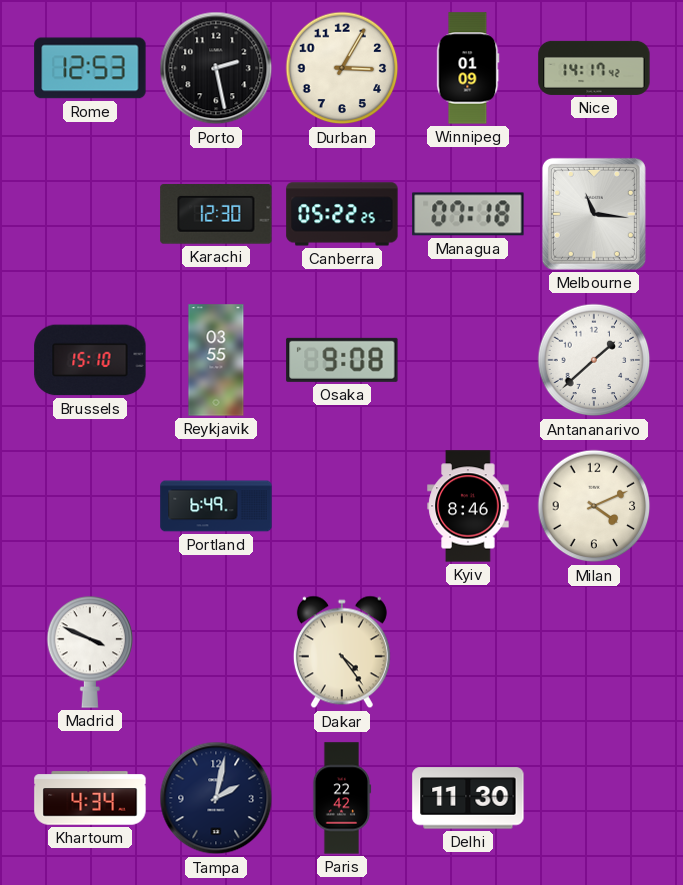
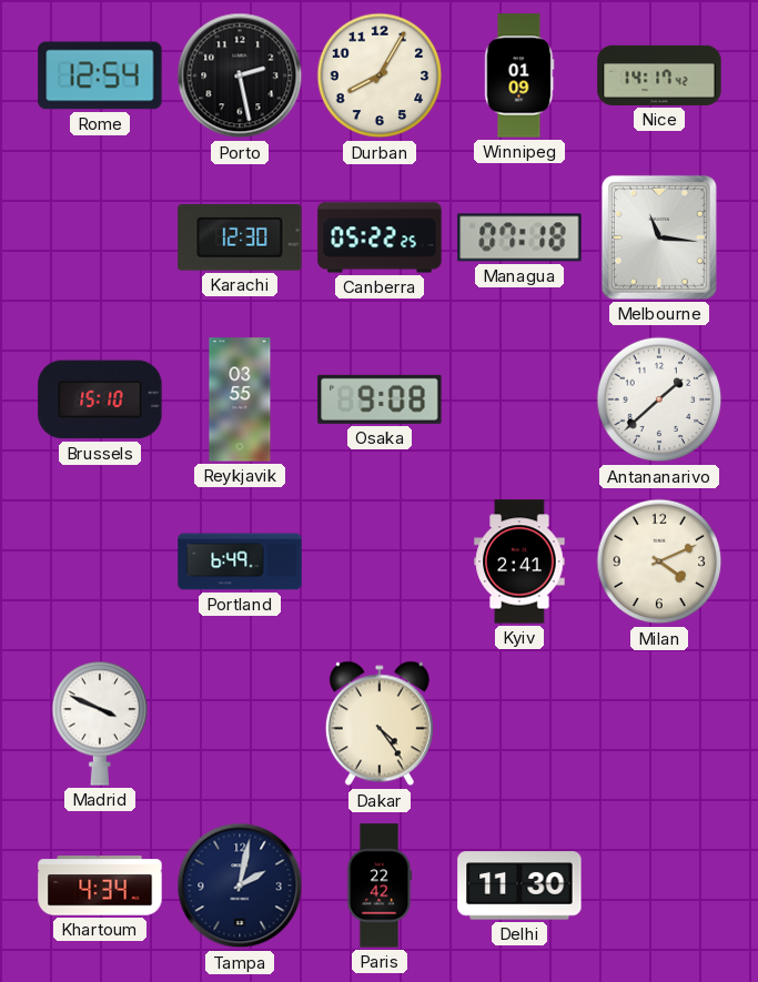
Rome: 12:53 -> 12:54
Durban: 3:05 -> 8:05
Kyiv: 8:46 -> 2:41
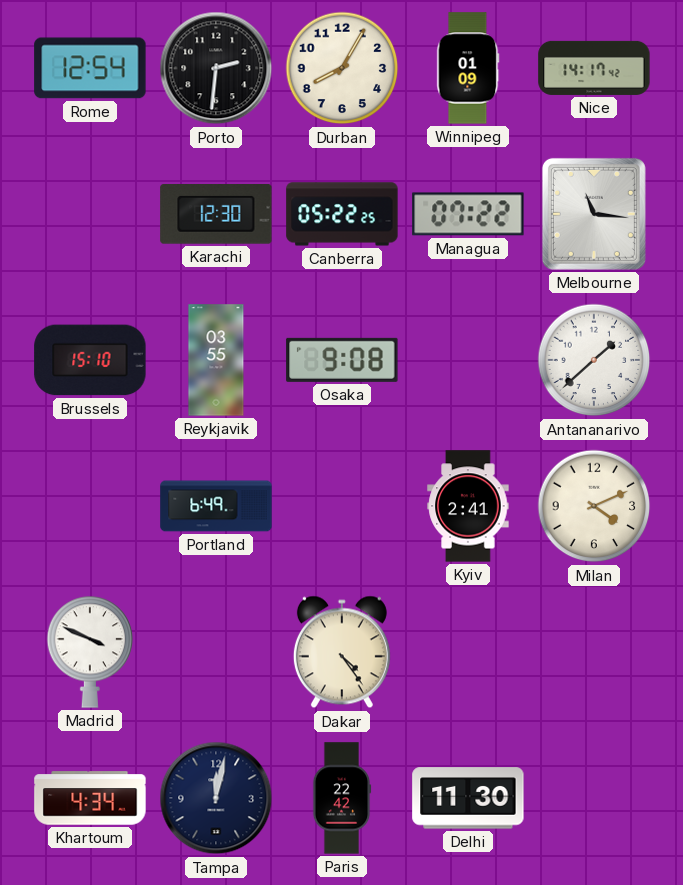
Porto: 2:28 -> 2:31
Managua: 07:18 -> 07:22
Tampa: 2:02 -> 12:02
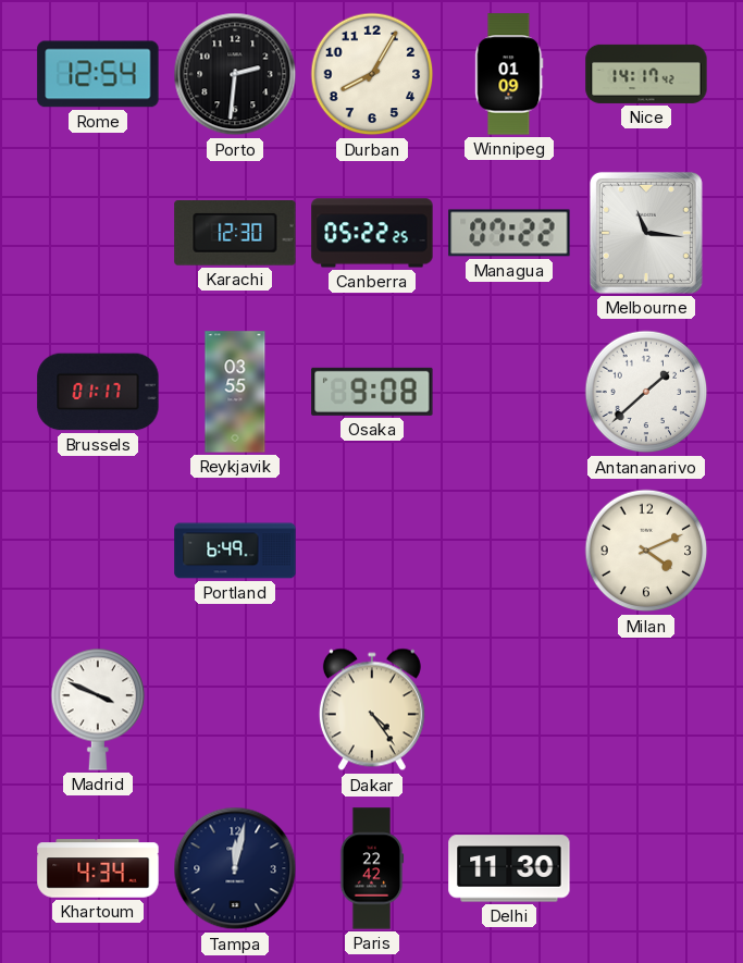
Brussels: 15:10 -> 01:17
Kyiv: 2:41 -> none
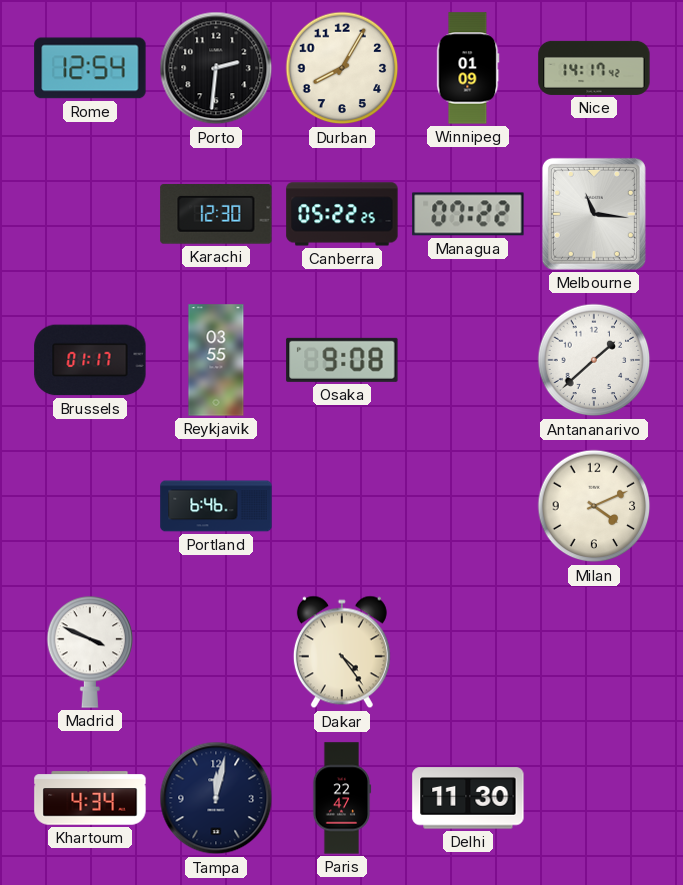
Portland: 6:49 -> 6:46
Paris: 22:42 -> 22:47
